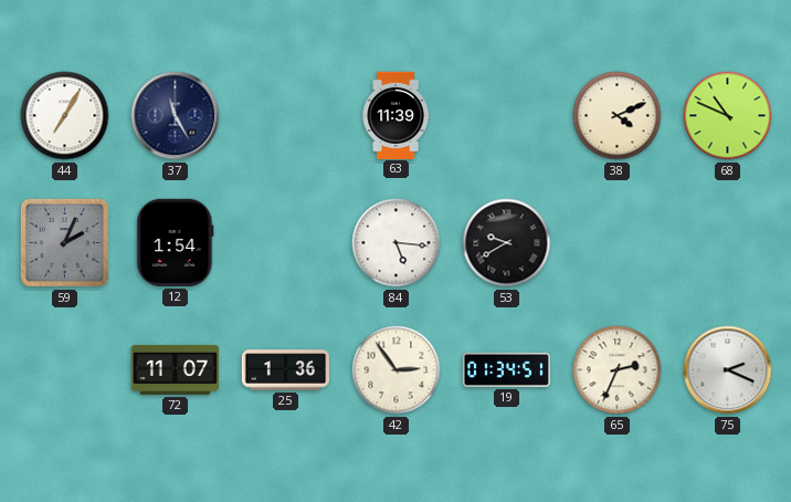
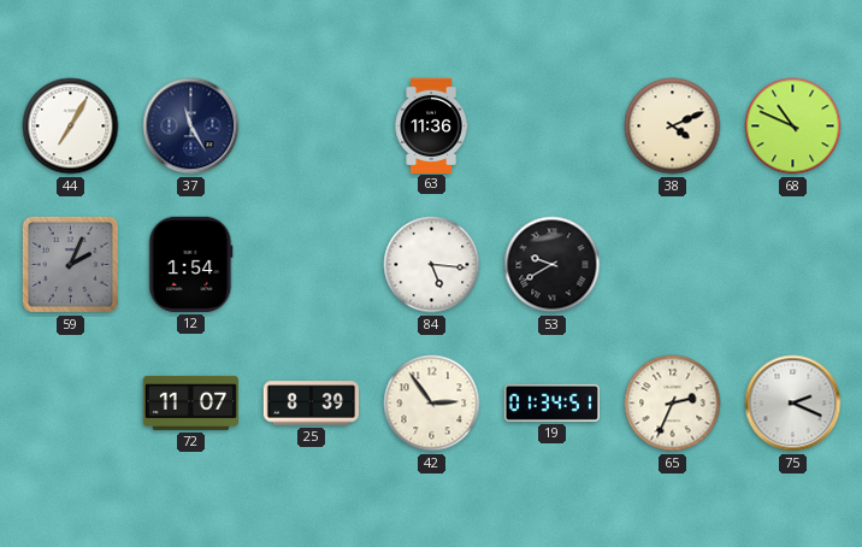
63: 11:39 -> 11:36
25: 1:36 -> 8:39
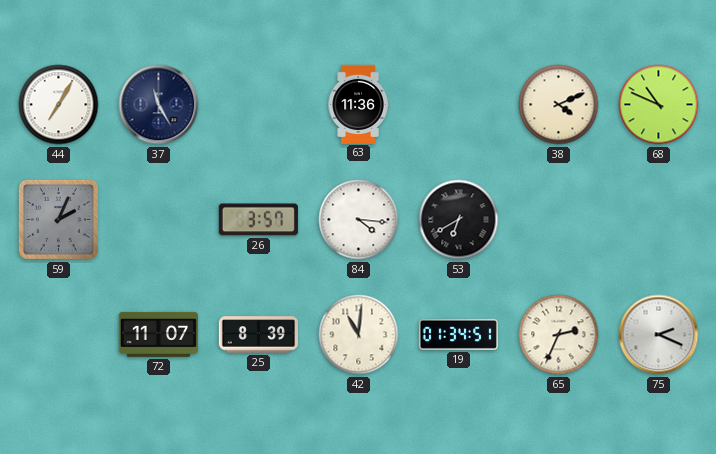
12: 1:54 -> none
26: none -> 3:57
84: 5:16 -> 4:16
53: 9:40 -> 6:40
42: 2:54 -> 11:01
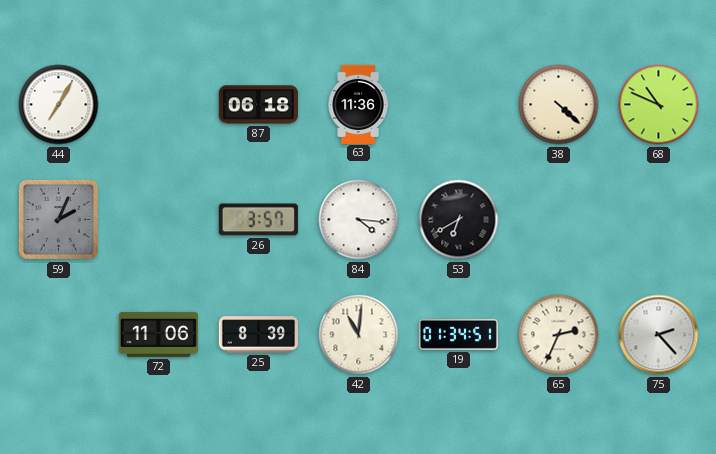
37: 11:25 -> none
87: none -> 06:18
38: 4:11 -> 4:22
72: 11:07 -> 11:06
75: 2:19 -> 2:23
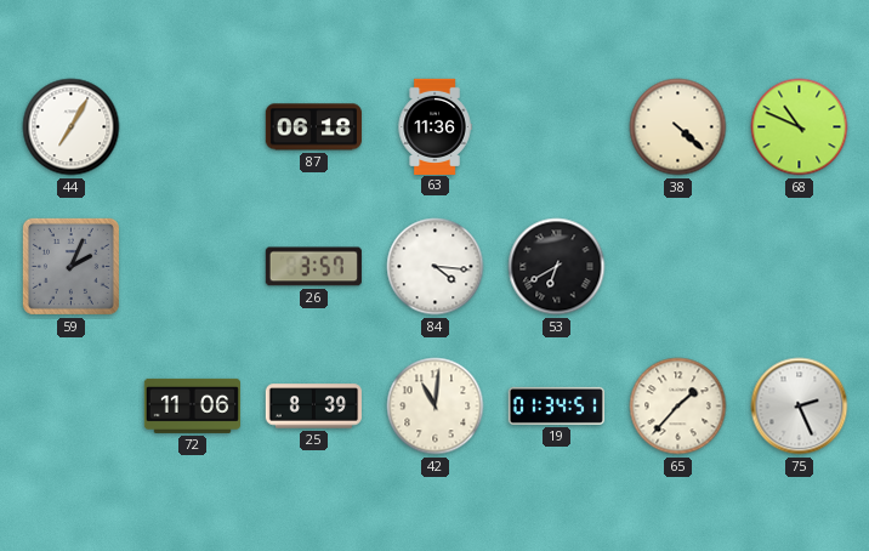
65: 2:34 -> 1:37
75: 2:23 -> 2:26
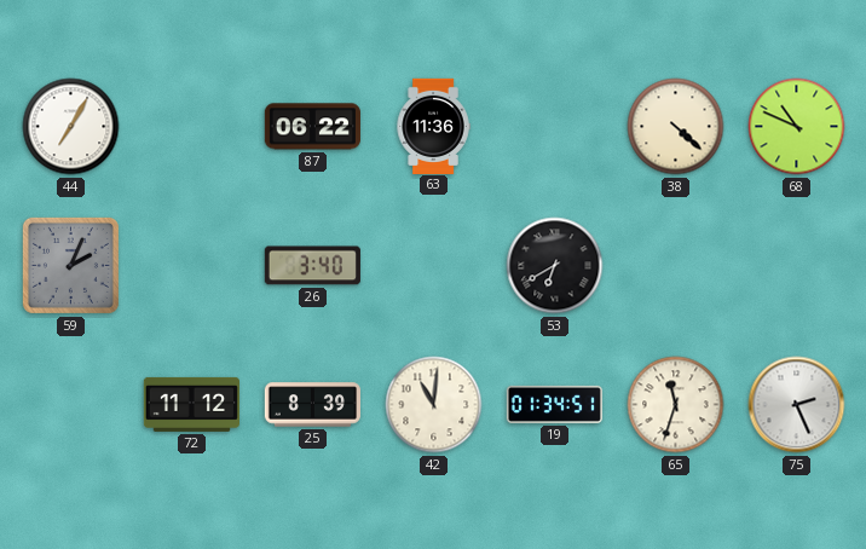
87: 06:18 -> 06:22
26: 3:57 -> 3:40
84: 4:16 -> none
72: 11:06 -> 11:12
65: 1:37 -> 11:33
